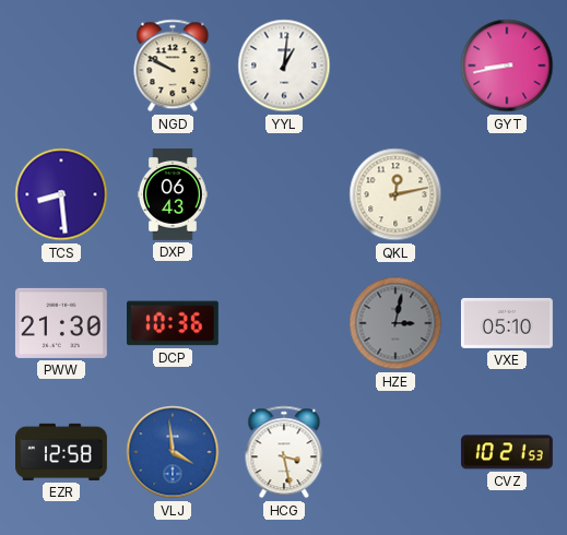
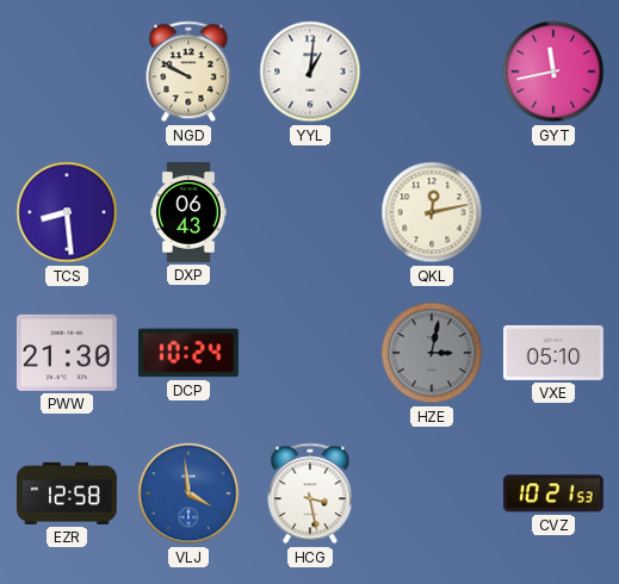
GYT: 8:43 -> 11:43
DCP: 10:36 -> 10:24
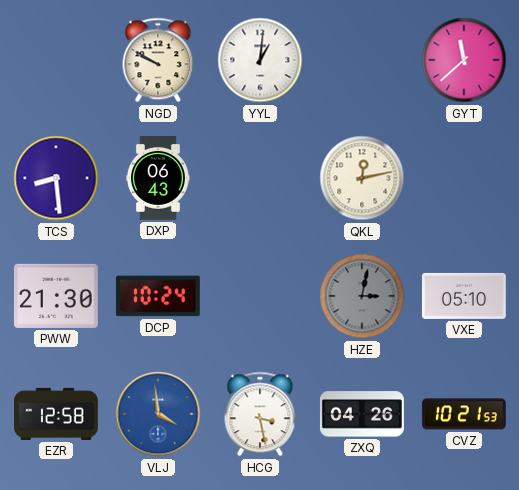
GYT: 11:43 -> 11:38
ZXQ: none -> 04:26
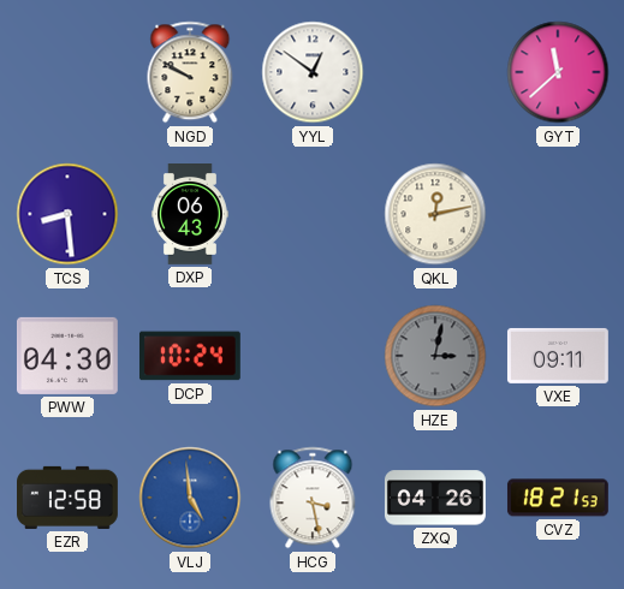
YYL: 1:01 -> 12:51
PWW: 21:30 -> 04:30
VXE: 05:10 -> 09:11
VLJ: 3:59 -> 4:59
CVZ: 10:21 -> 18:21
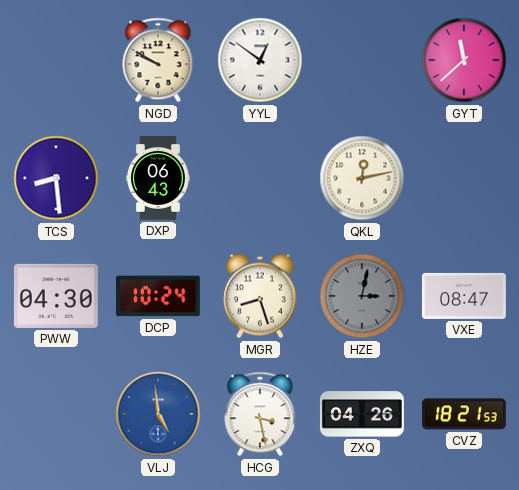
MGR: none -> 8:27
VXE: 09:11 -> 08:47
EZR: 12:58 -> none
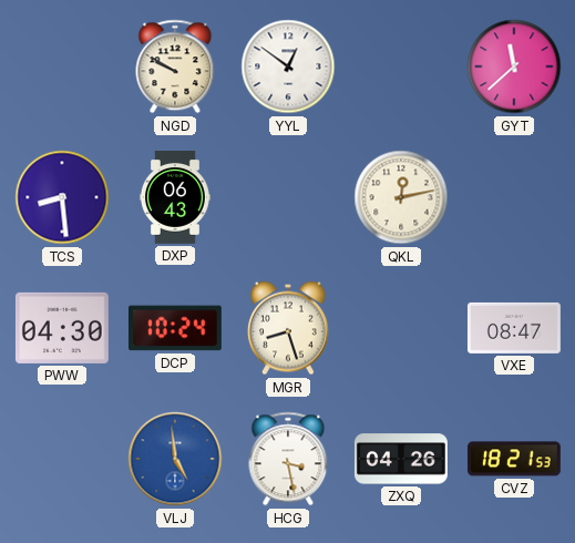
HZE: 3:02 -> none
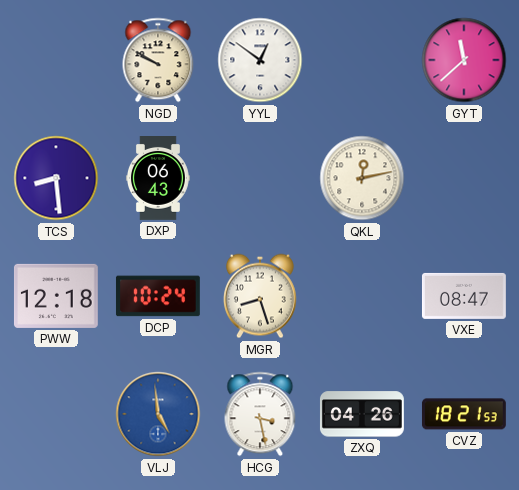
PWW: 04:30 -> 12:18
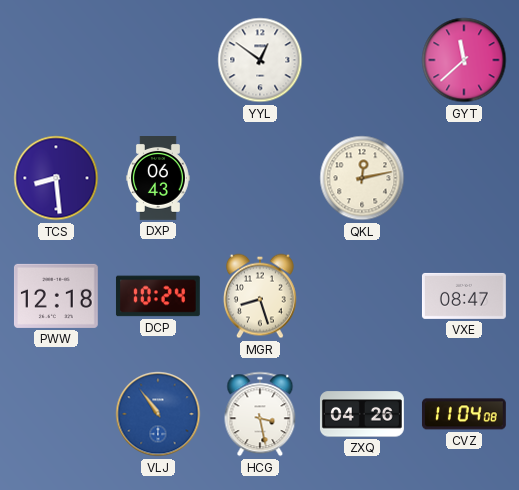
NGD: 9:50 -> none
VLJ: 4:59 -> 10:54
CVZ: 18:21 -> 11:04
